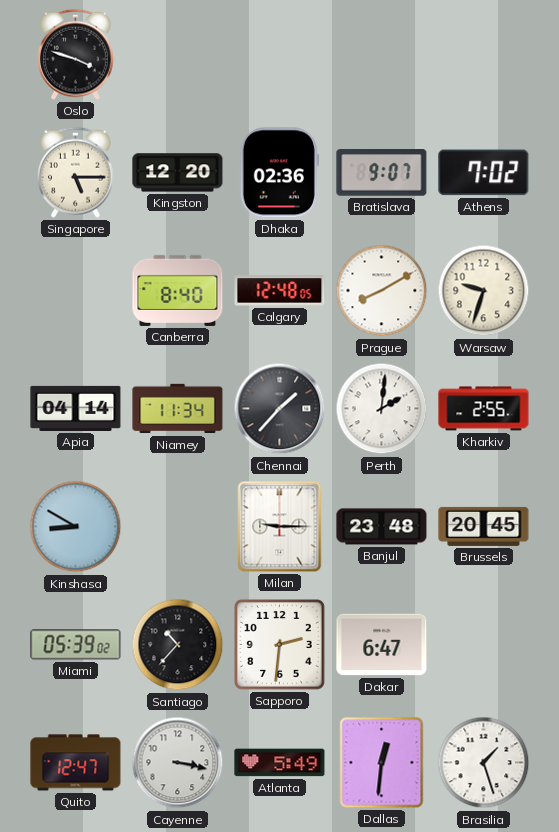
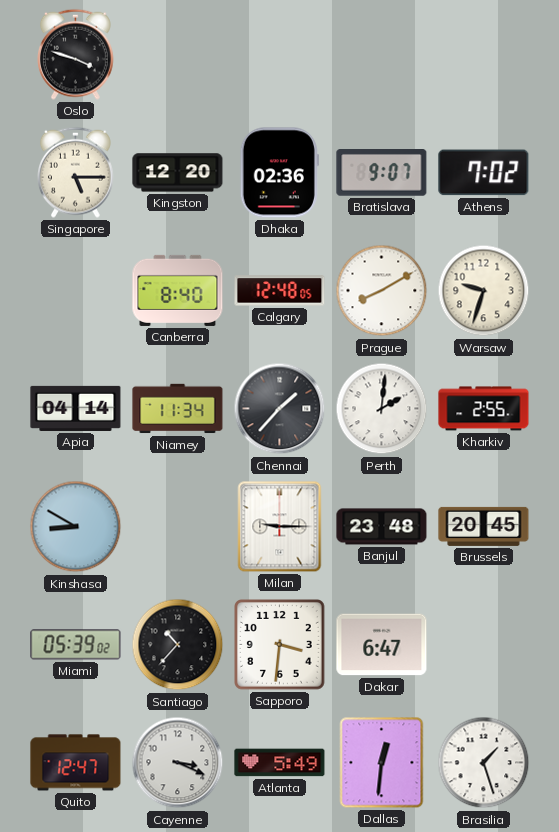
Sapporo: 2:31 -> 3:31
Cayenne: 3:17 -> 3:19
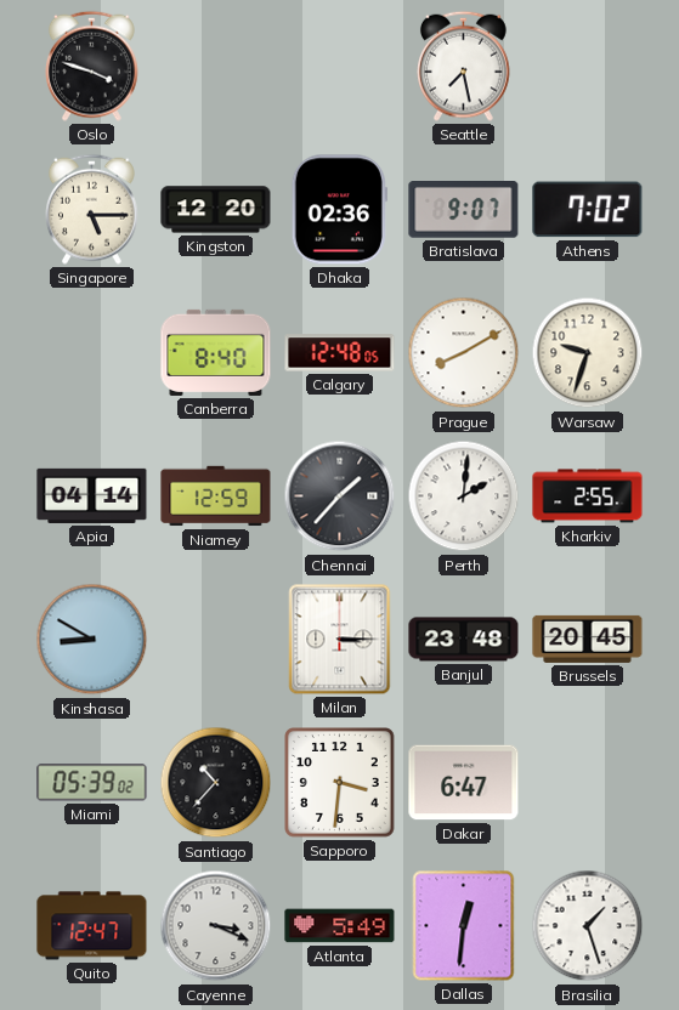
Seattle: none -> 7:28
Niamey: 11:34 -> 12:59
Milan: 9:15 -> 3:15
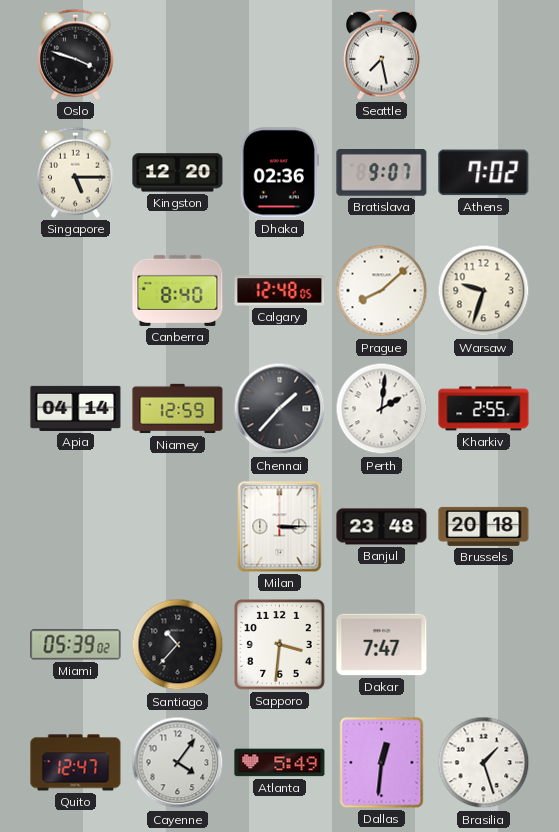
Prague: 8:10 -> 8:08
Kinshasa: 8:50 -> none
Brussels: 20:45 -> 20:18
Dakar: 6:47 -> 7:47
Cayenne: 3:19 -> 4:06
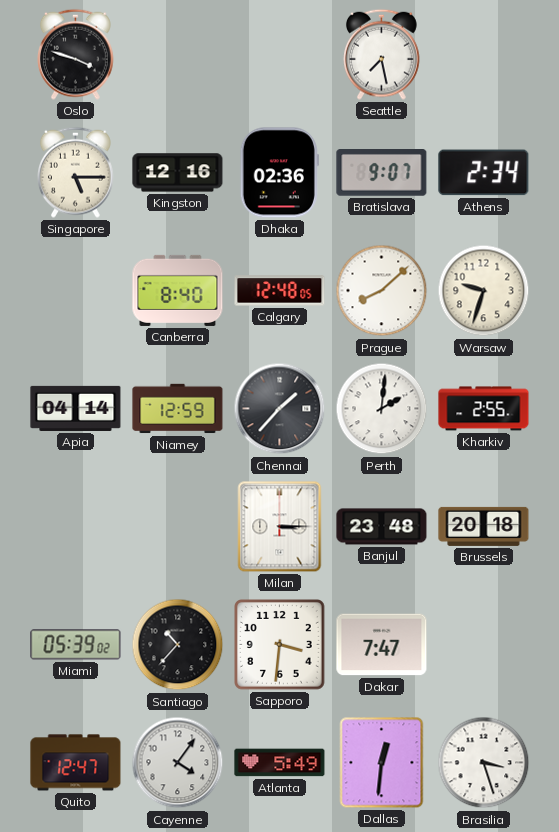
Kingston: 12:20 -> 12:16
Athens: 7:02 -> 2:34
Brasilia: 1:27 -> 3:27
